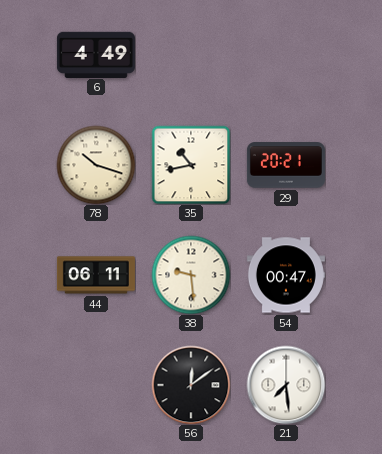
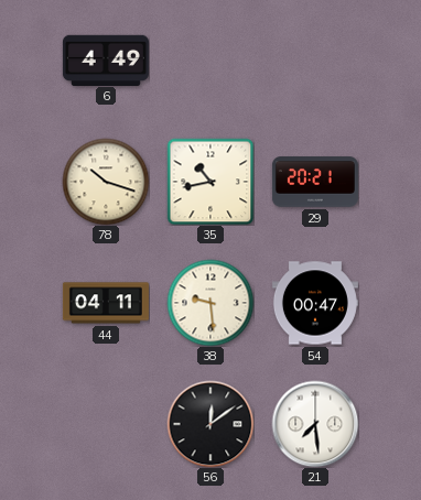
44: 06:11 -> 04:11
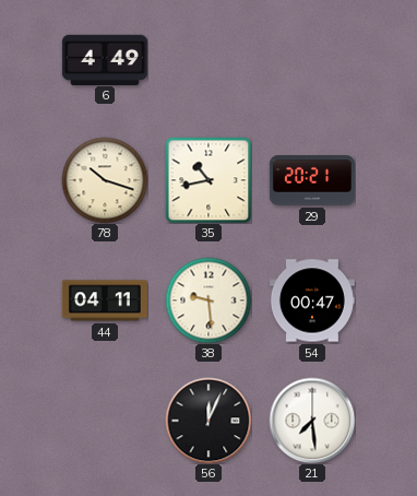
56: 12:09 -> 12:04
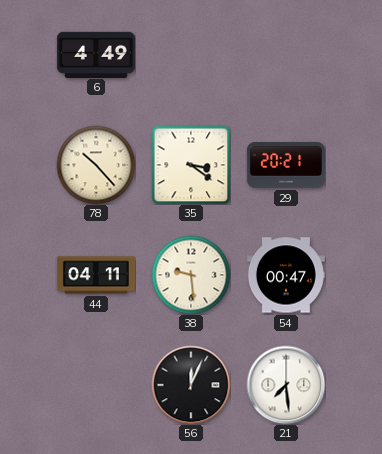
78: 10:18 -> 10:23
35: 10:43 -> 3:21
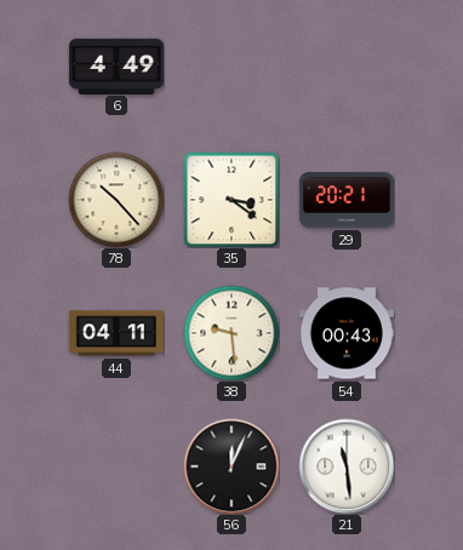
54: 00:47 -> 00:43
21: 7:29 -> 11:29
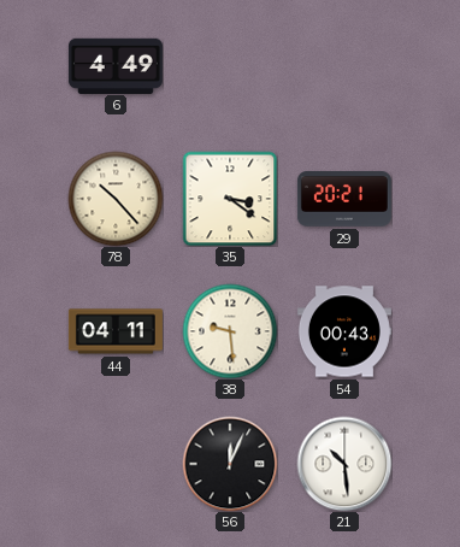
21: 11:29 -> 10:29
